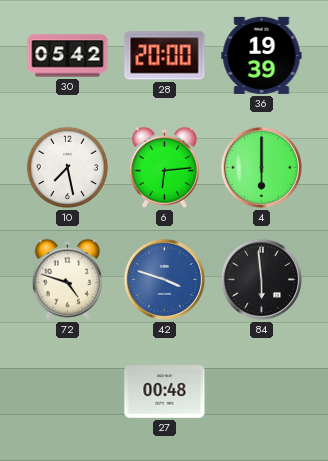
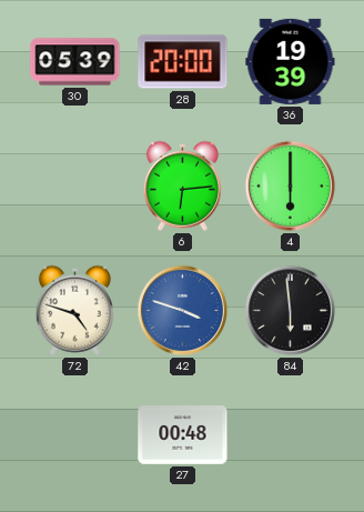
30: 05:42 -> 05:39
10: 7:28 -> none
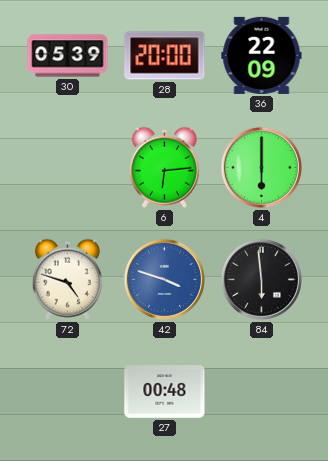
36: 19:39 -> 22:09
